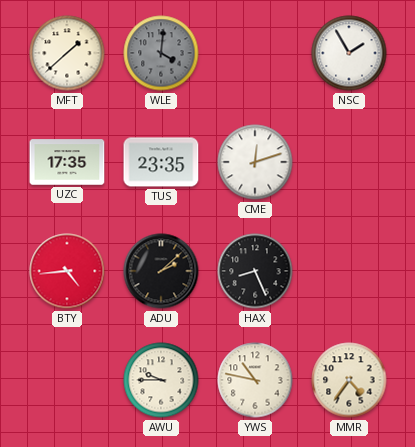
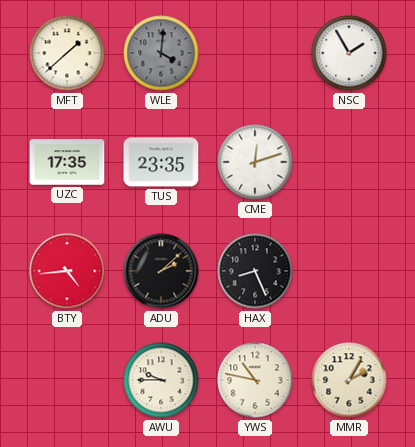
MMR: 4:36 -> 2:05
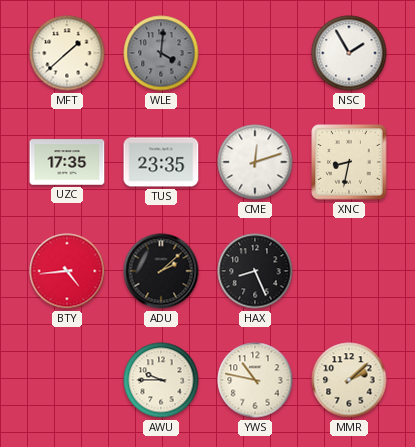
XNC: none -> 8:32
MMR: 2:05 -> 2:08
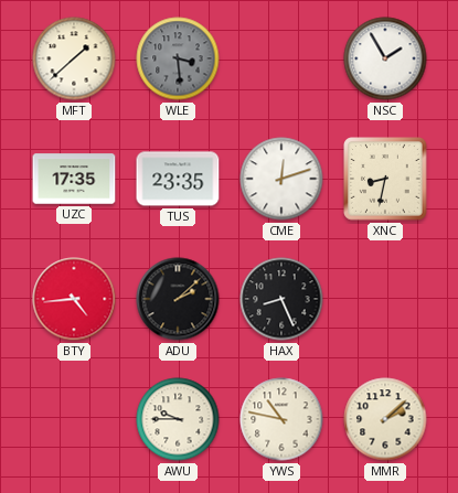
WLE: 4:01 -> 3:29
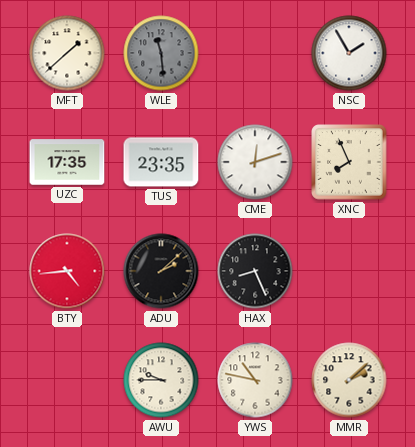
WLE: 3:29 -> 11:29
XNC: 8:32 -> 7:56
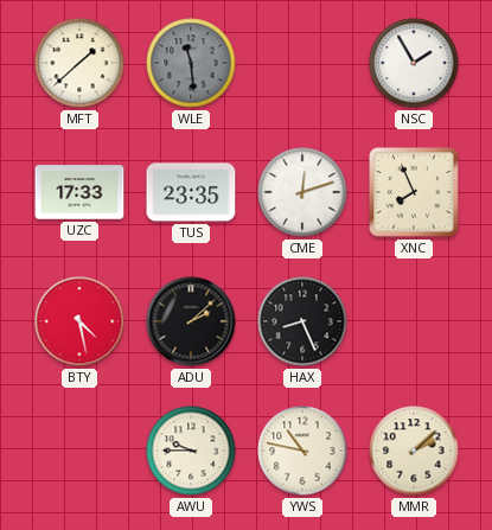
UZC: 17:35 -> 17:33
BTY: 4:44 -> 4:28
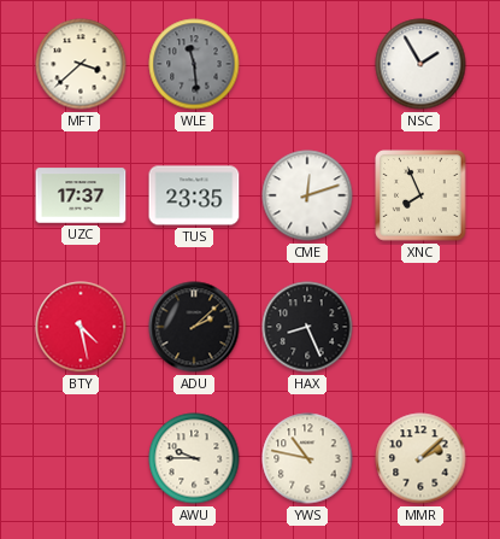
MFT: 1:38 -> 3:38
UZC: 17:33 -> 17:37
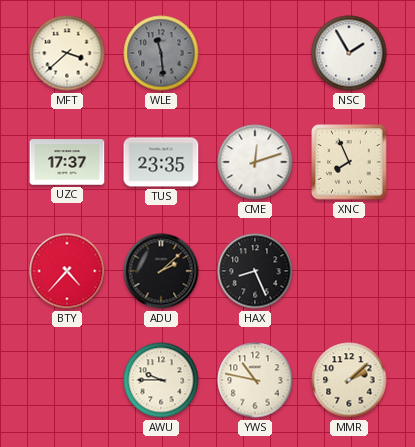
BTY: 4:28 -> 4:37
